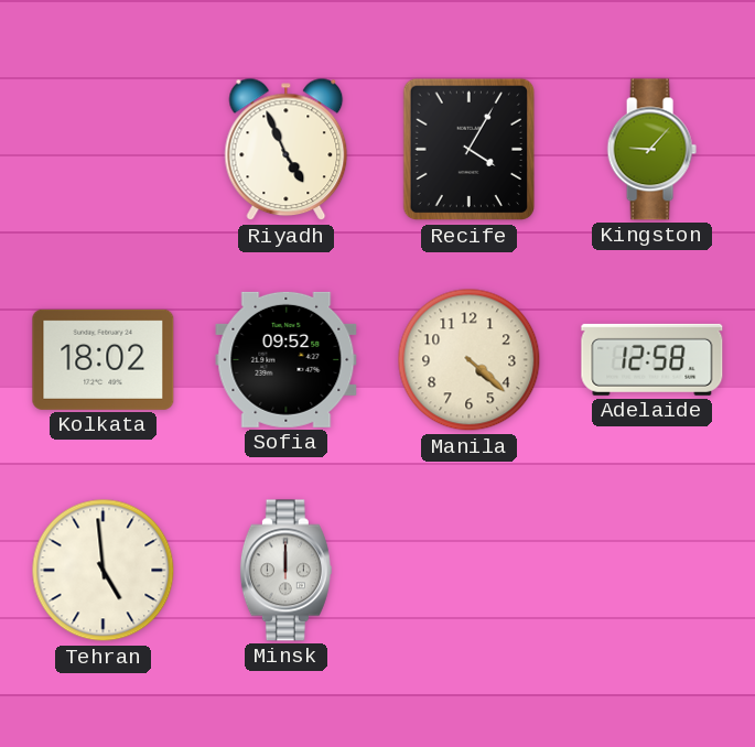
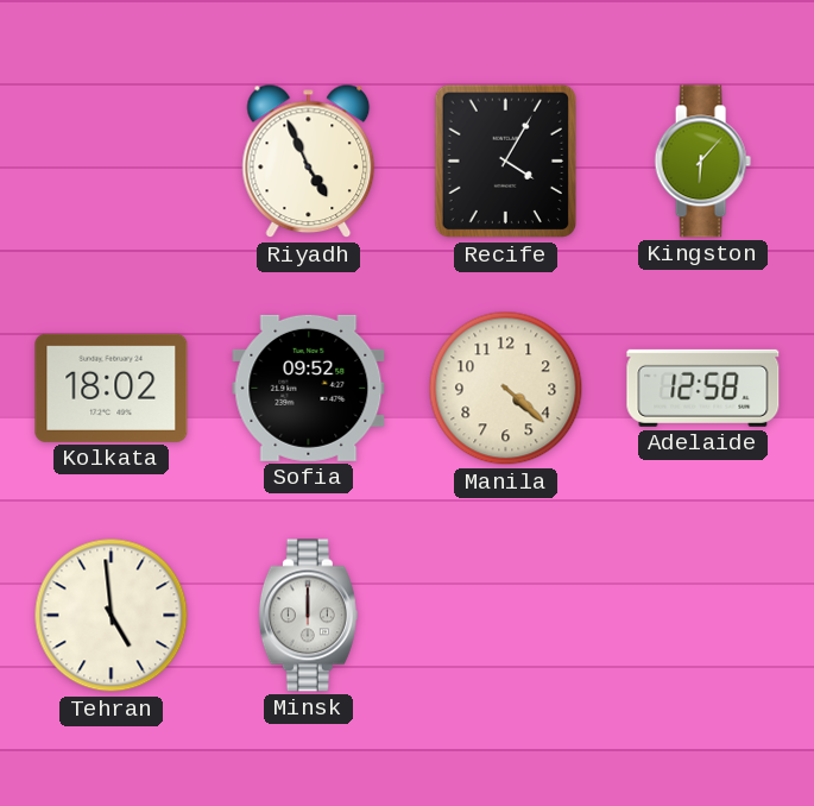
Kingston: 9:07 -> 6:07
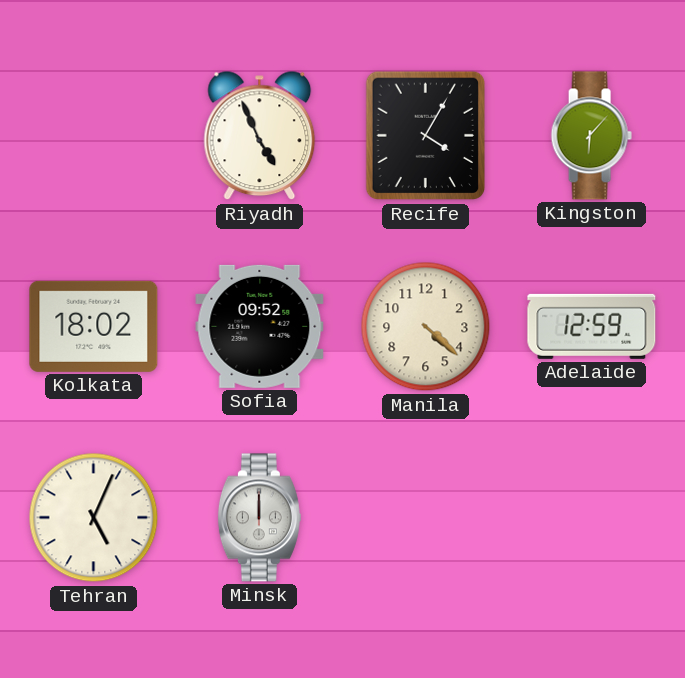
Adelaide: 12:58 -> 12:59
Tehran: 4:59 -> 5:04
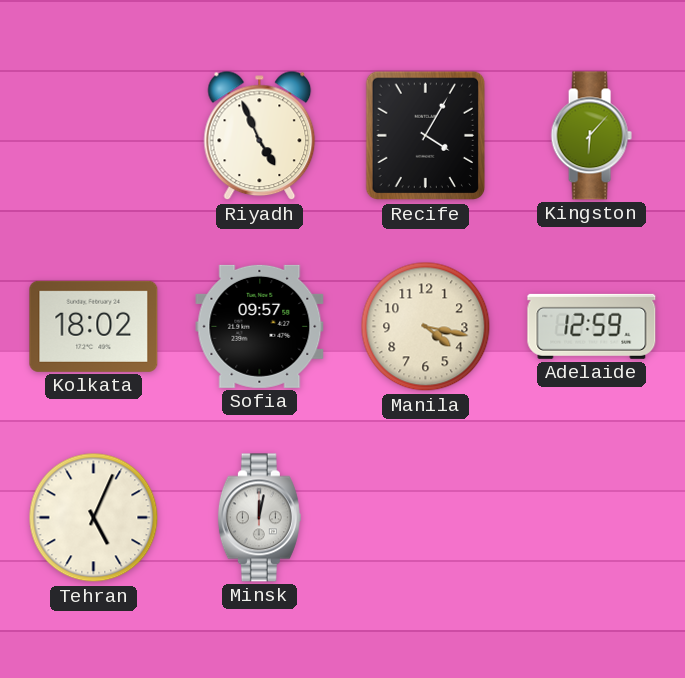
Sofia: 09:52 -> 09:57
Manila: 4:22 -> 4:17
Minsk: 12:00 -> 12:02
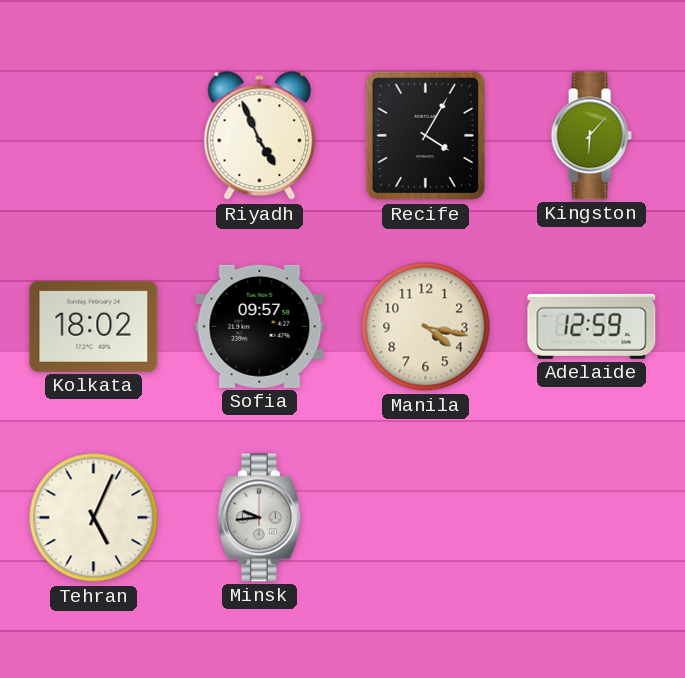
Minsk: 12:02 -> 9:44
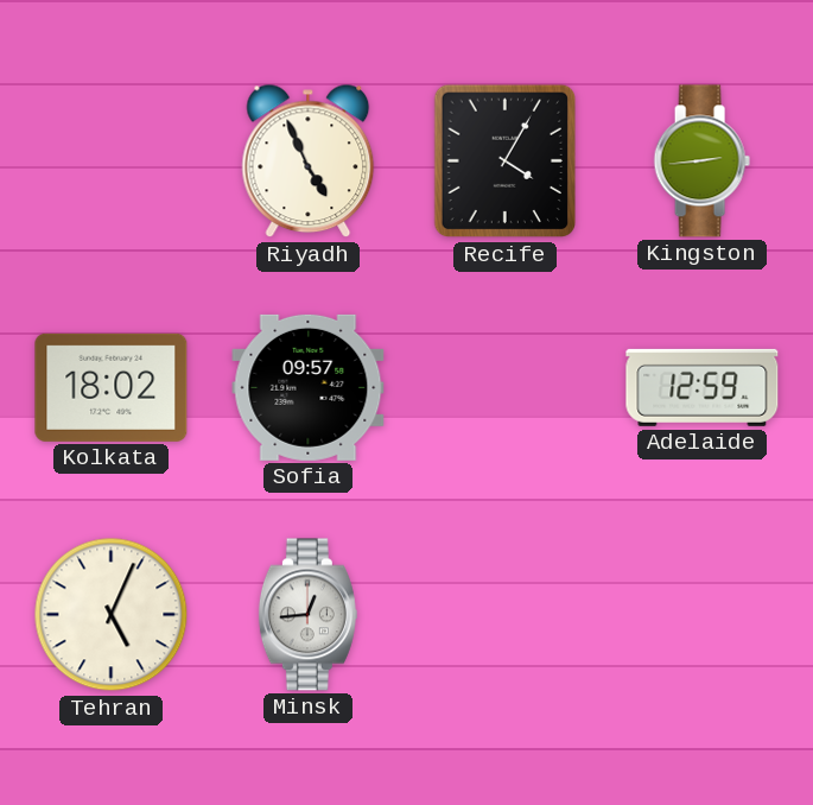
Kingston: 6:07 -> 2:44
Manila: 4:17 -> none
Minsk: 9:44 -> 12:44
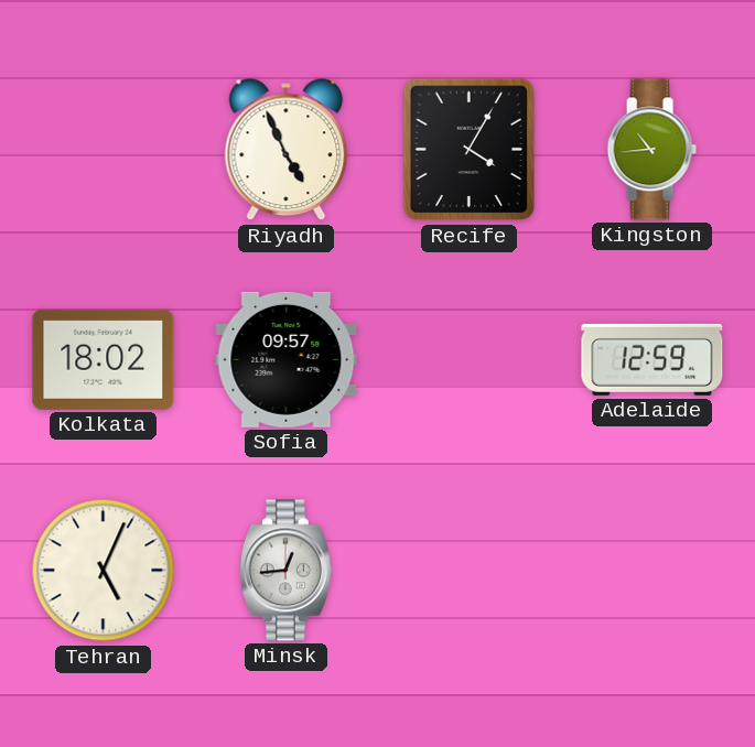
Kingston: 2:44 -> 10:44
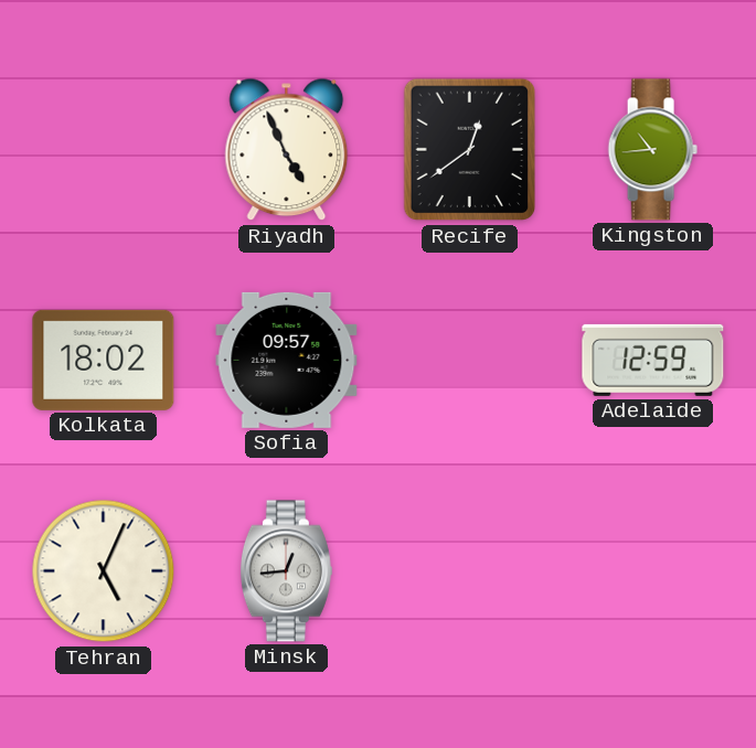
Recife: 4:05 -> 12:39
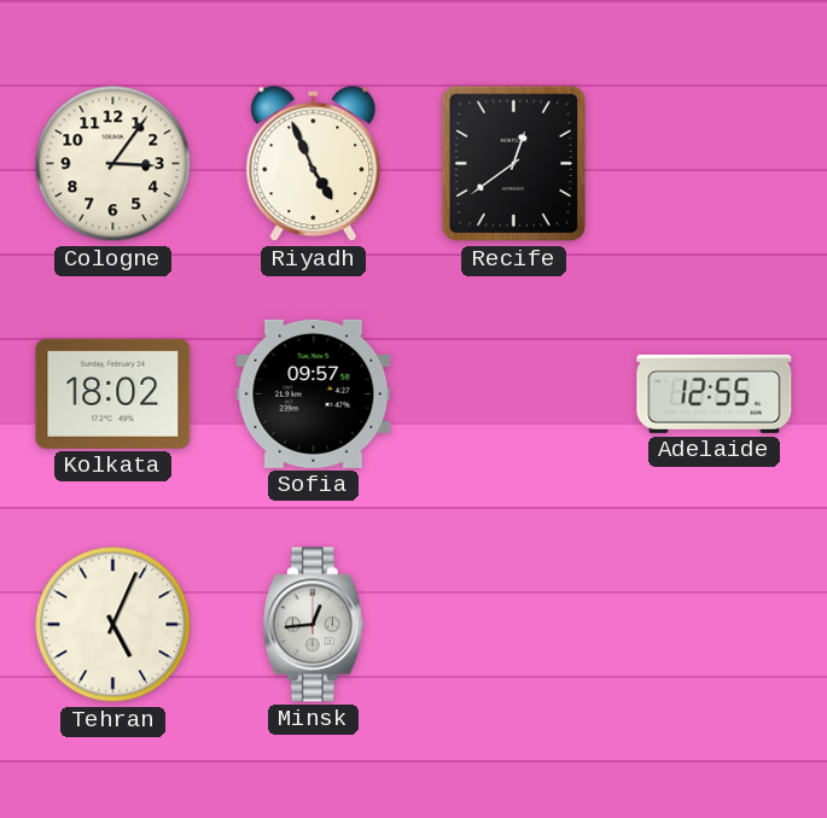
Cologne: none -> 3:06
Kingston: 10:44 -> none
Adelaide: 12:59 -> 12:55
